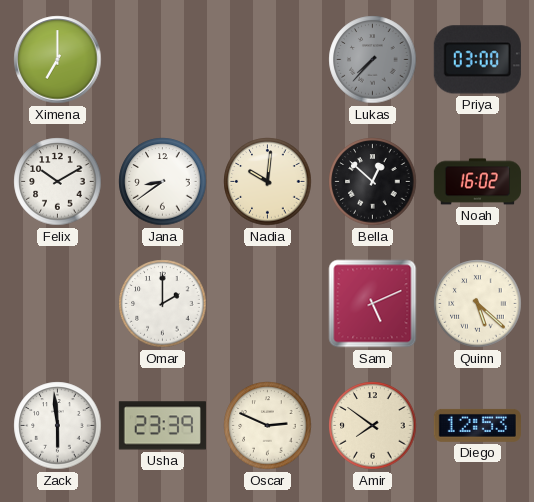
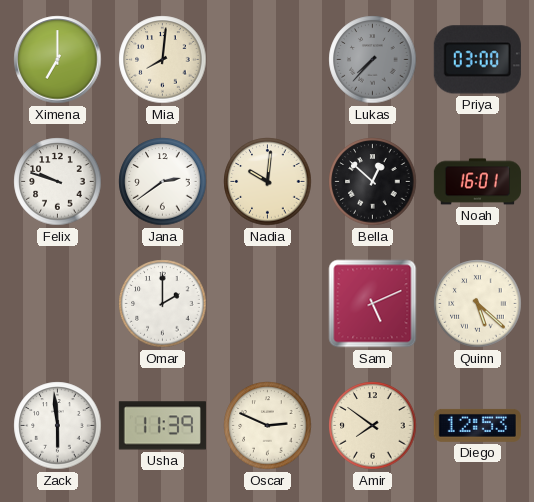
Mia: none -> 8:01
Felix: 10:10 -> 9:48
Jana: 8:39 -> 2:39
Noah: 16:02 -> 16:01
Usha: 23:39 -> 11:39
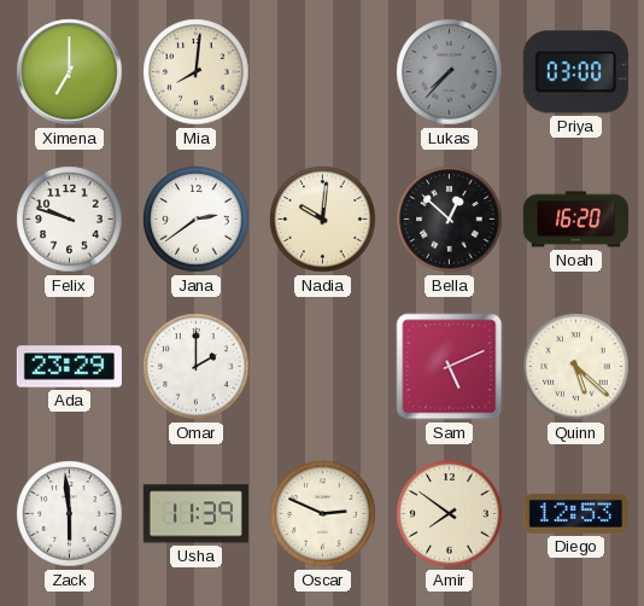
Noah: 16:01 -> 16:20
Ada: none -> 23:29
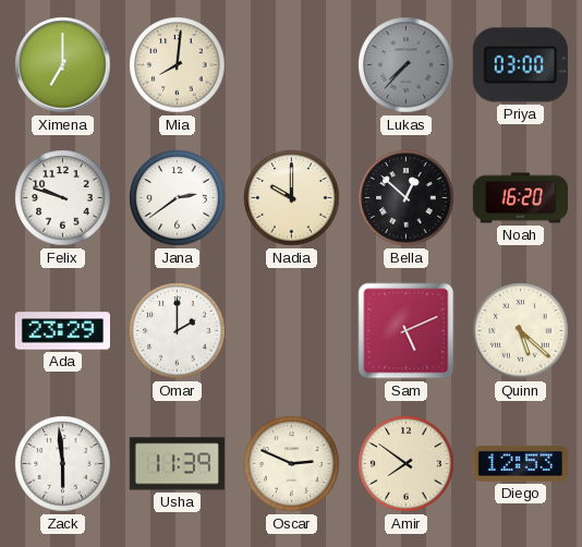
Nadia: 10:01 -> 10:00
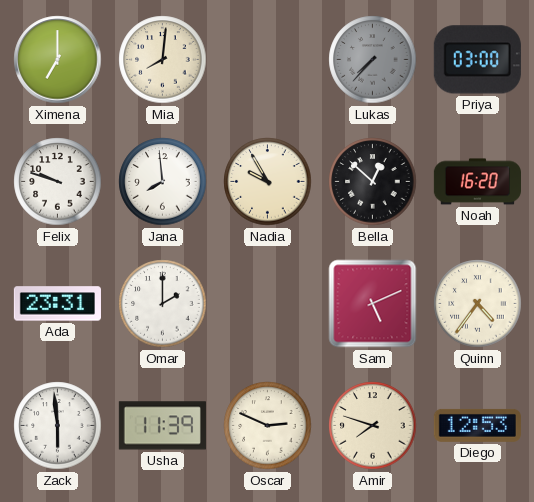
Jana: 2:39 -> 7:59
Nadia: 10:00 -> 9:55
Ada: 23:29 -> 23:31
Quinn: 5:22 -> 4:36
Amir: 7:51 -> 7:48
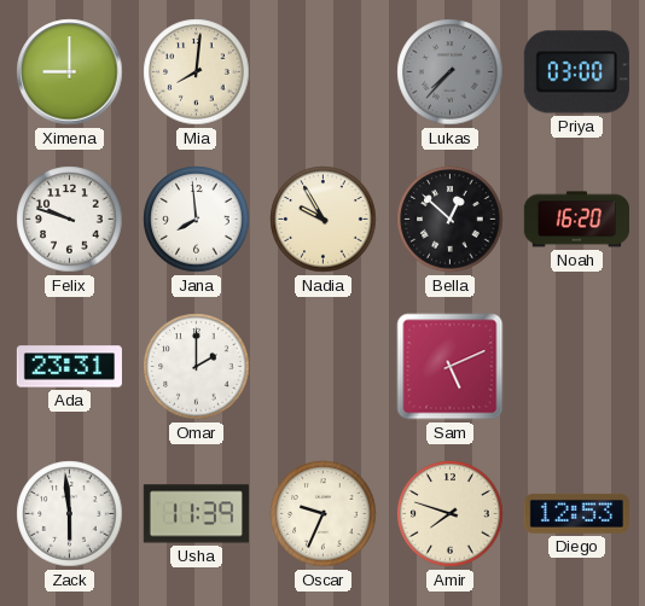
Ximena: 7:00 -> 9:00
Quinn: 4:36 -> none
Oscar: 2:49 -> 9:34
